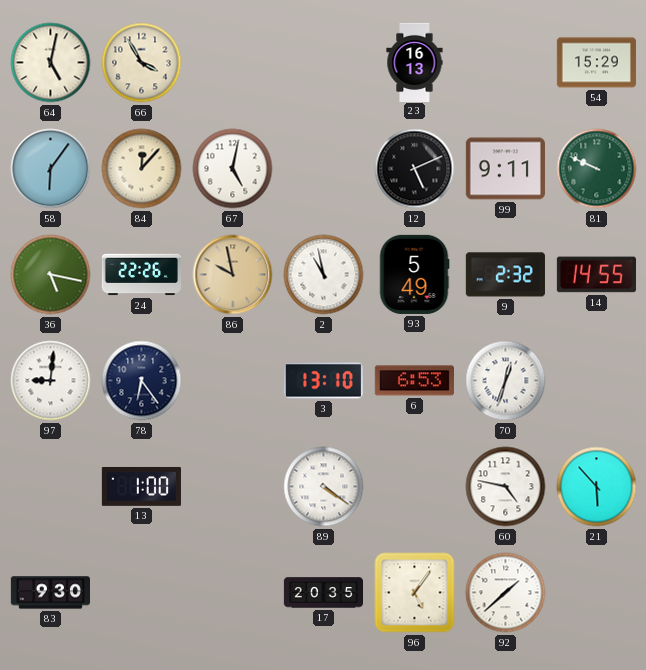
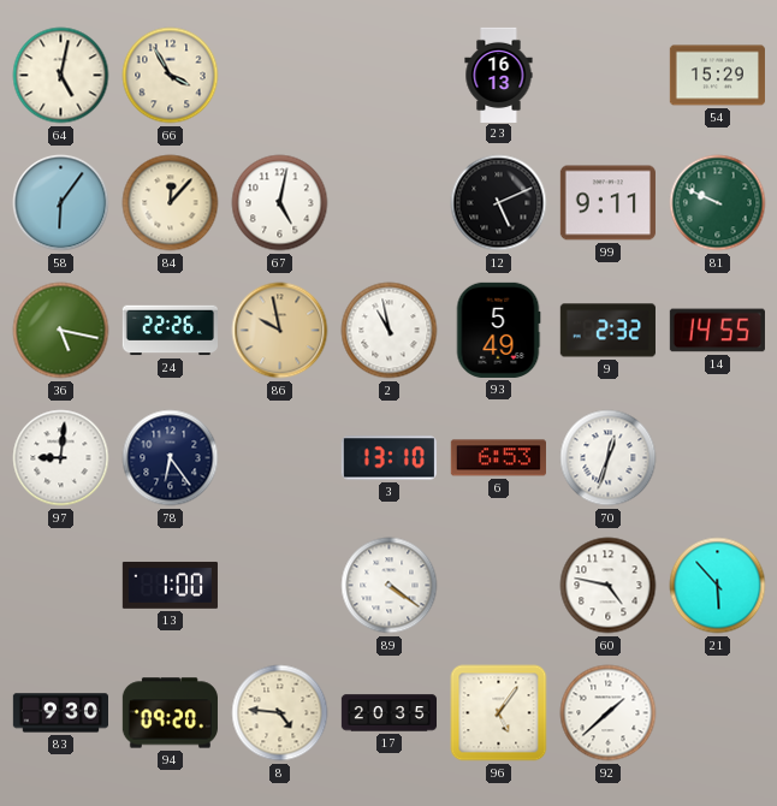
94: none -> 09:20
8: none -> 4:46
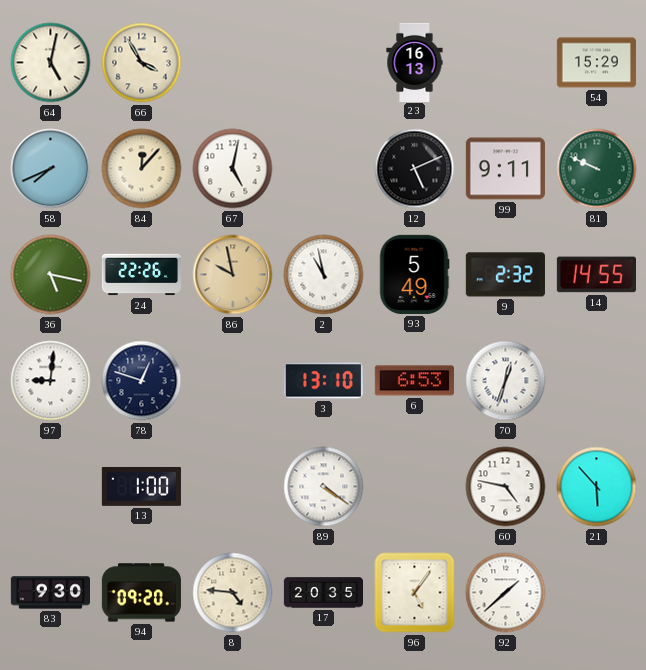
58: 6:06 -> 7:41
78: 6:24 -> 12:48
